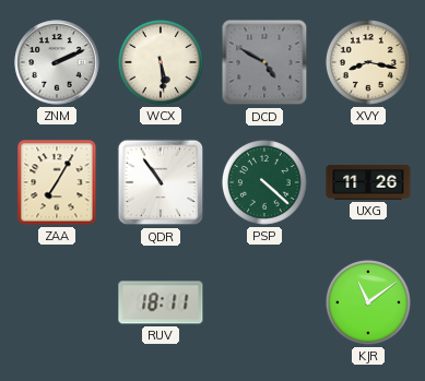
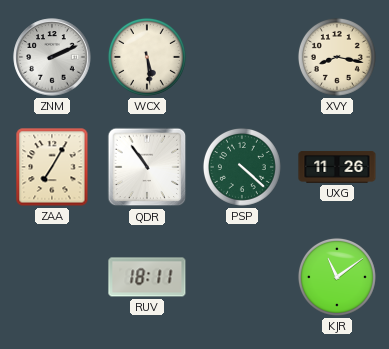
DCD: 4:50 -> none
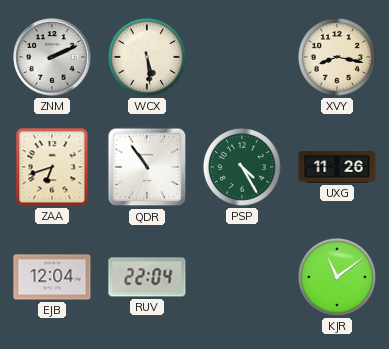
ZAA: 7:05 -> 6:42
PSP: 4:22 -> 4:25
EJB: none -> 12:04
RUV: 18:11 -> 22:04
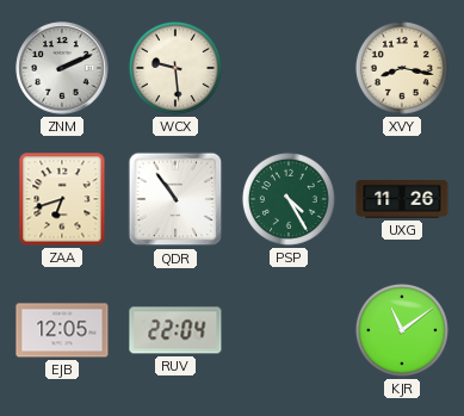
WCX: 5:29 -> 9:29
EJB: 12:04 -> 12:05
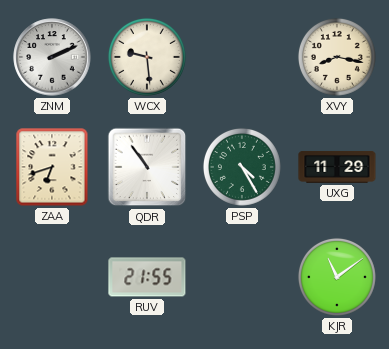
UXG: 11:26 -> 11:29
EJB: 12:05 -> none
RUV: 22:04 -> 21:55
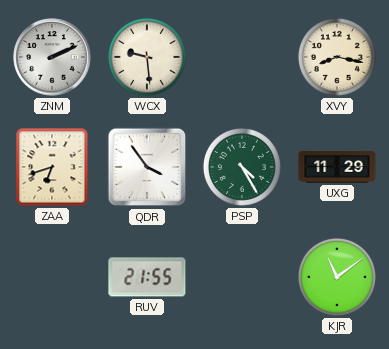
QDR: 10:54 -> 3:54
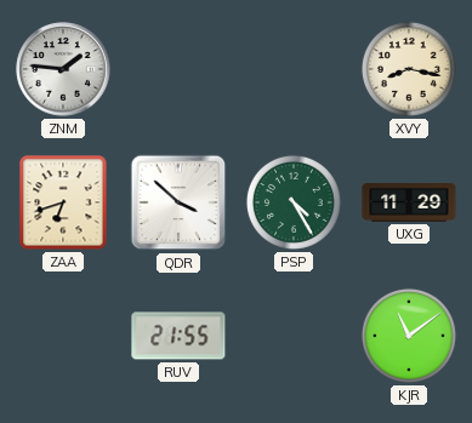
ZNM: 2:11 -> 1:46
WCX: 9:29 -> none
QDR: 3:54 -> 3:52
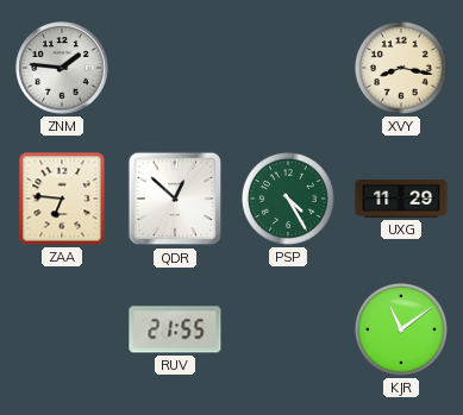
ZAA: 6:42 -> 6:46
QDR: 3:52 -> 12:52
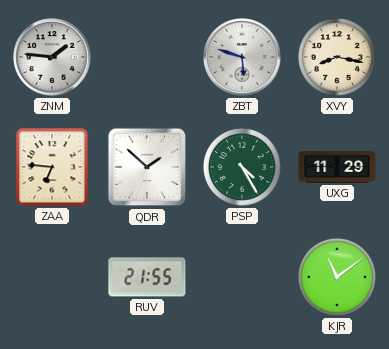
ZBT: none -> 5:48
QDR: 12:52 -> 1:52
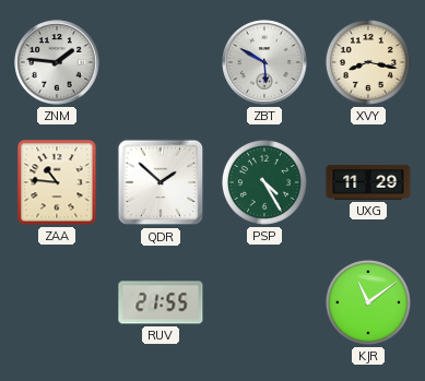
ZBT: 5:48 -> 5:50
ZAA: 6:46 -> 10:46
